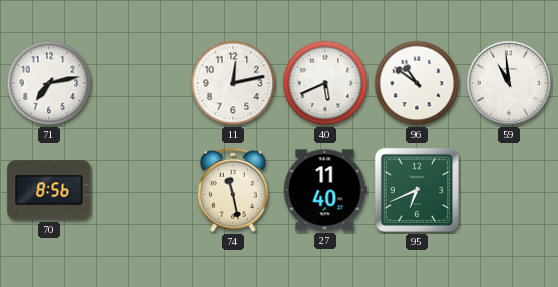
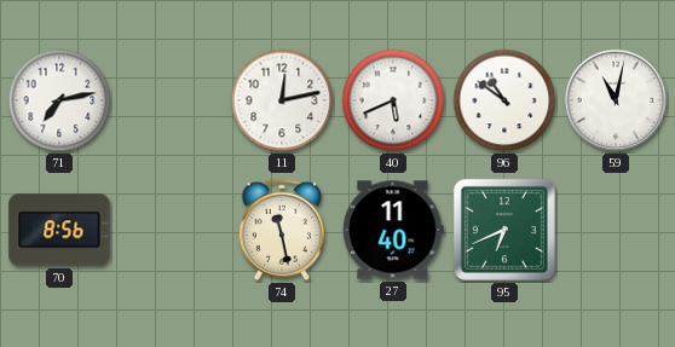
59: 10:59 -> 11:02
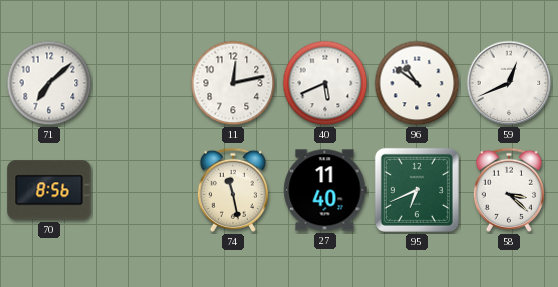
71: 7:13 -> 7:08
59: 11:02 -> 12:41
58: none -> 3:22
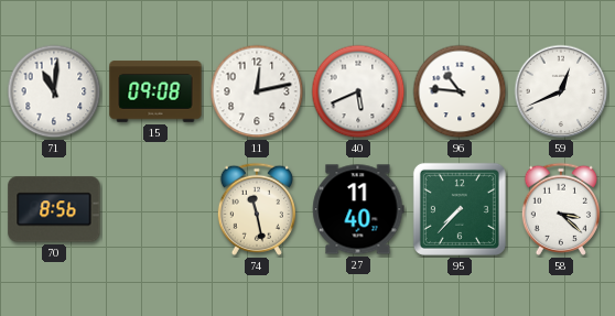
71: 7:08 -> 11:01
15: none -> 09:08
96: 10:51 -> 10:46
95: 6:41 -> 7:37
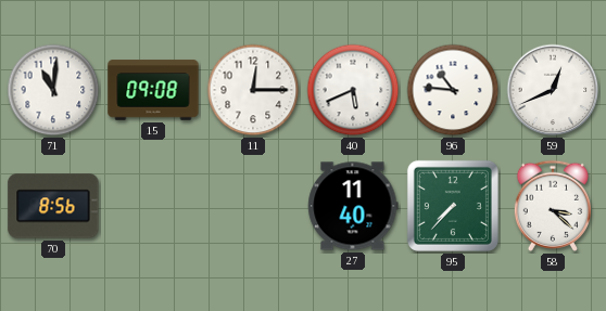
11: 12:13 -> 12:15
74: 11:28 -> none
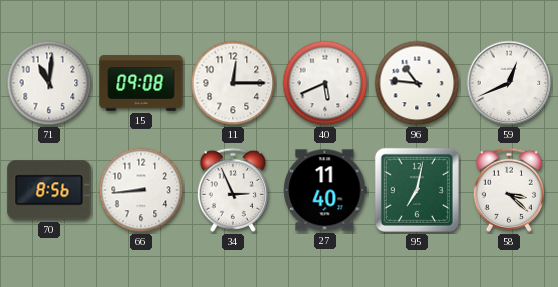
66: none -> 8:44
34: none -> 2:56
95: 7:37 -> 7:02
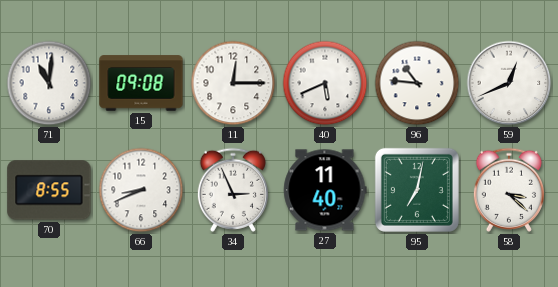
70: 8:56 -> 8:55
66: 8:44 -> 8:41
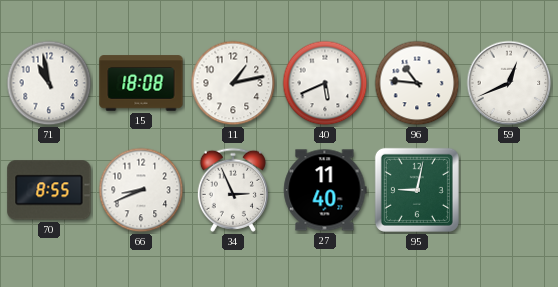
71: 11:01 -> 10:58
15: 09:08 -> 18:08
11: 12:15 -> 1:13
95: 7:02 -> 9:02
58: 3:22 -> none
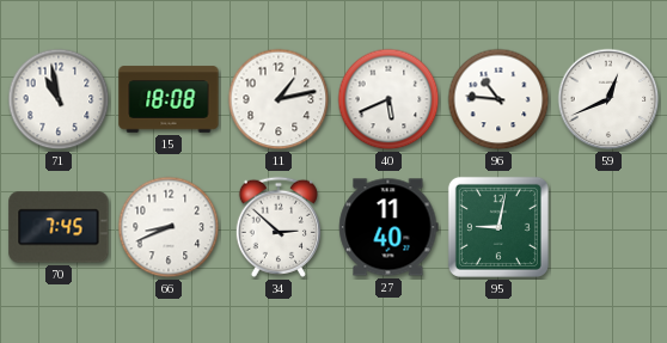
70: 8:55 -> 7:45
34: 2:56 -> 2:52
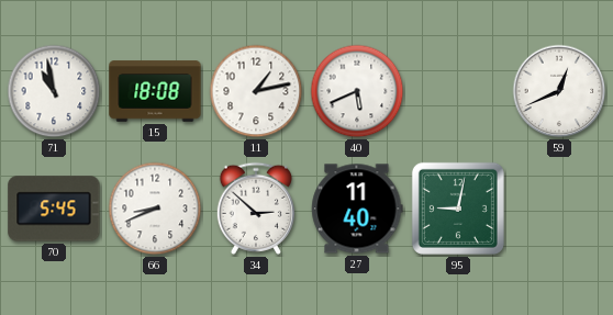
96: 10:46 -> none
70: 7:45 -> 5:45
